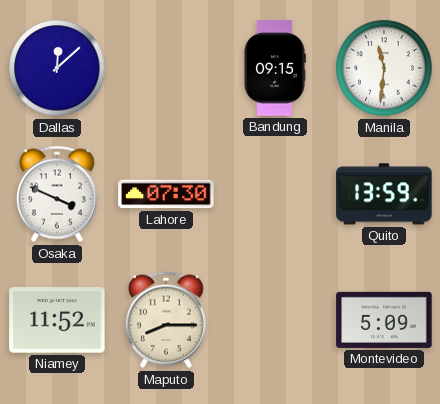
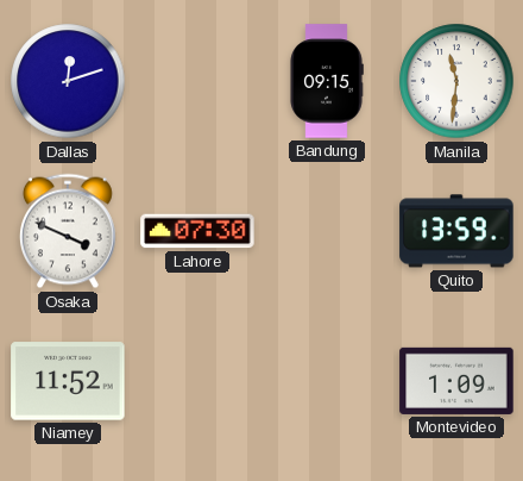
Dallas: 12:08 -> 12:12
Maputo: 8:15 -> none
Montevideo: 5:09 -> 1:09
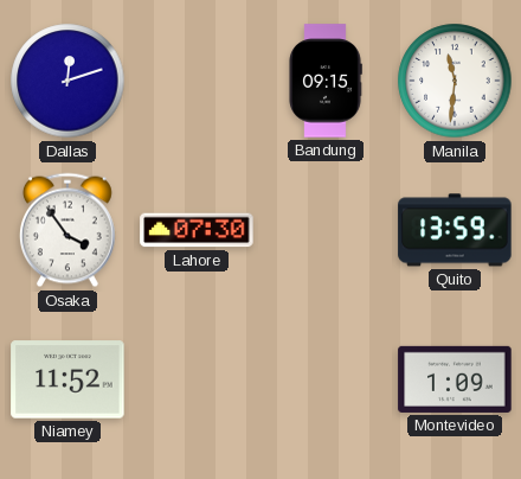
Osaka: 3:49 -> 3:54
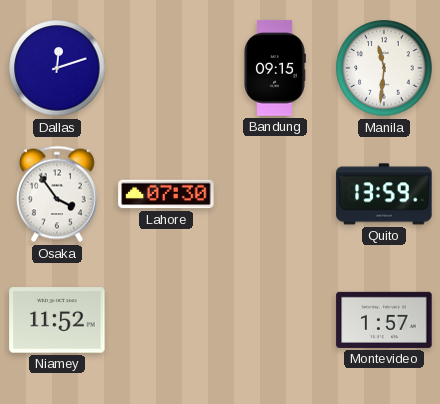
Montevideo: 1:09 -> 1:57
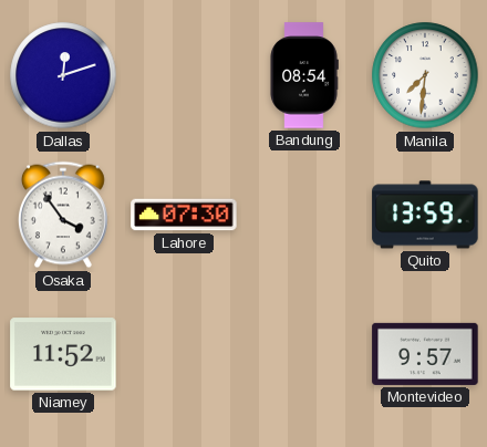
Bandung: 09:15 -> 08:54
Manila: 11:31 -> 7:31
Montevideo: 1:57 -> 9:57
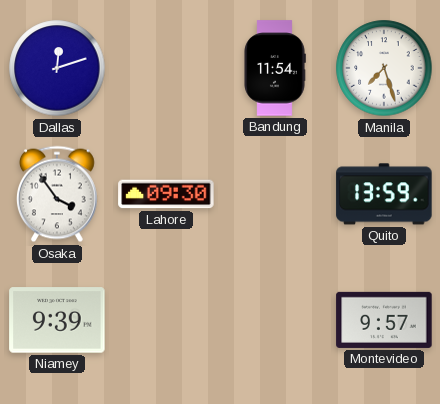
Bandung: 08:54 -> 11:54
Manila: 7:31 -> 7:27
Lahore: 07:30 -> 09:30
Niamey: 11:52 -> 9:39
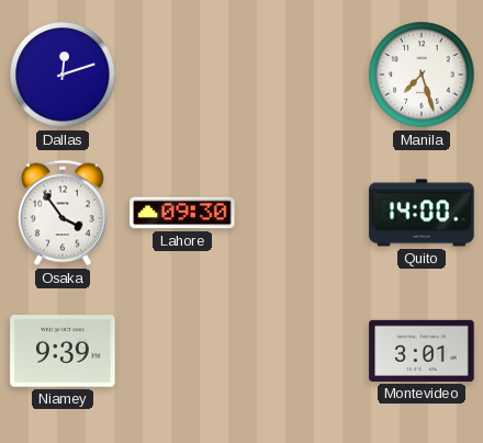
Bandung: 11:54 -> none
Quito: 13:59 -> 14:00
Montevideo: 9:57 -> 3:01
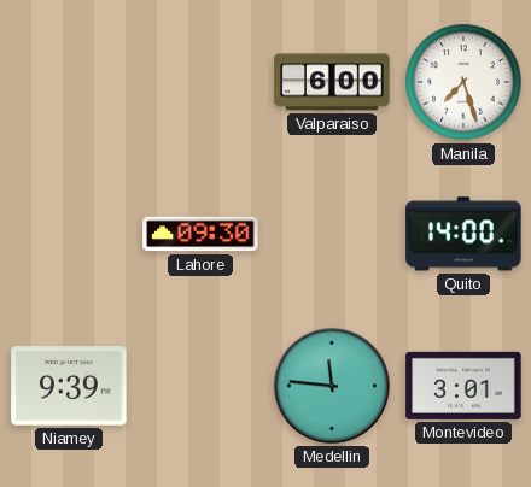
Dallas: 12:12 -> none
Valparaiso: none -> 6:00
Osaka: 3:54 -> none
Medellin: none -> 11:46
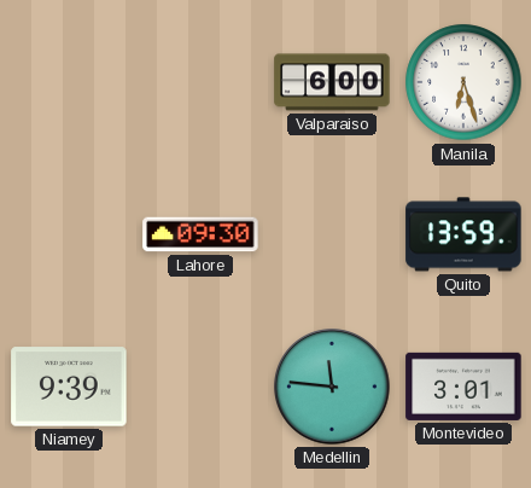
Manila: 7:27 -> 6:27
Quito: 14:00 -> 13:59
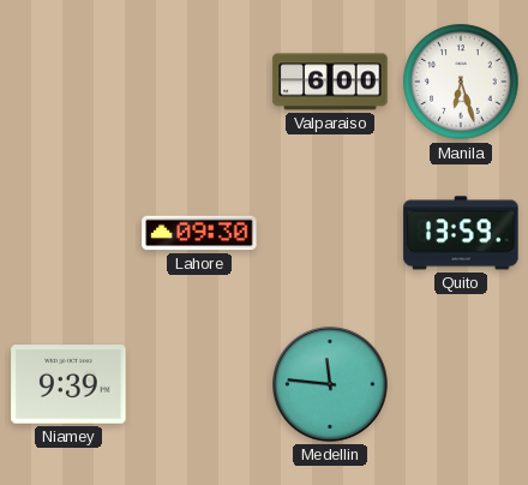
Montevideo: 3:01 -> none
